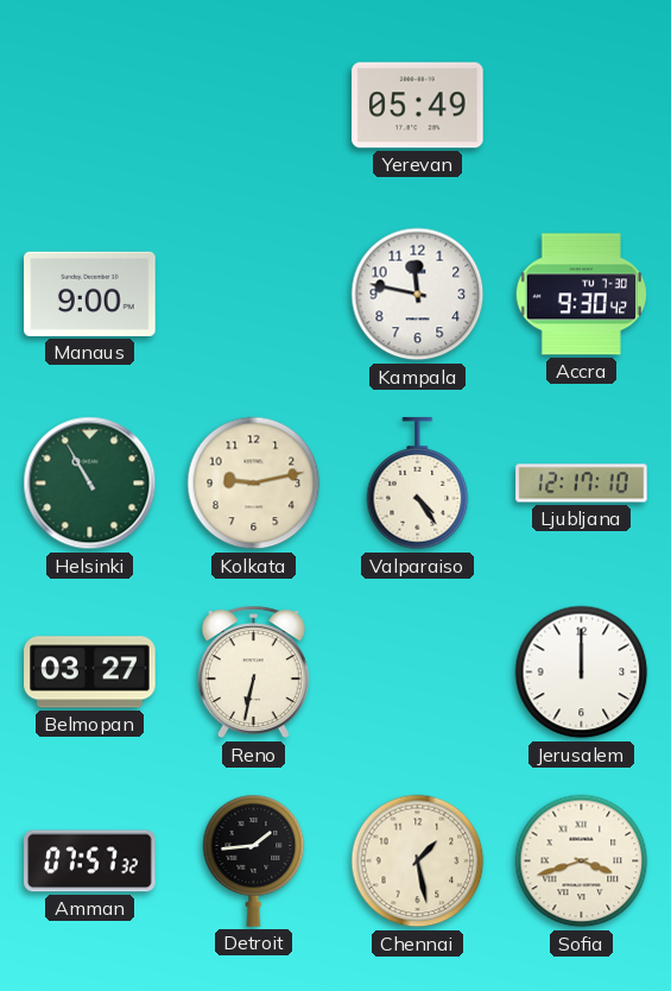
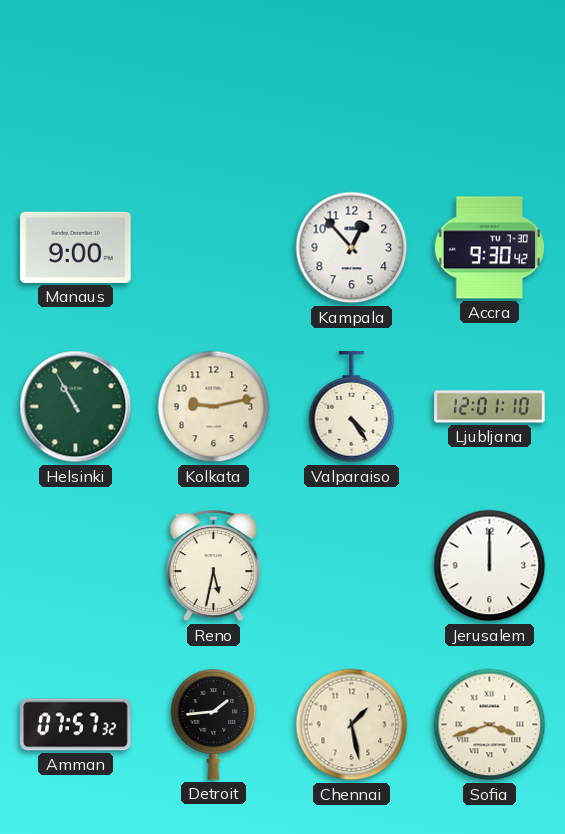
Yerevan: 05:49 -> none
Kampala: 11:47 -> 12:53
Ljubljana: 12:17 -> 12:01
Belmopan: 03:27 -> none
Reno: 6:32 -> 5:32
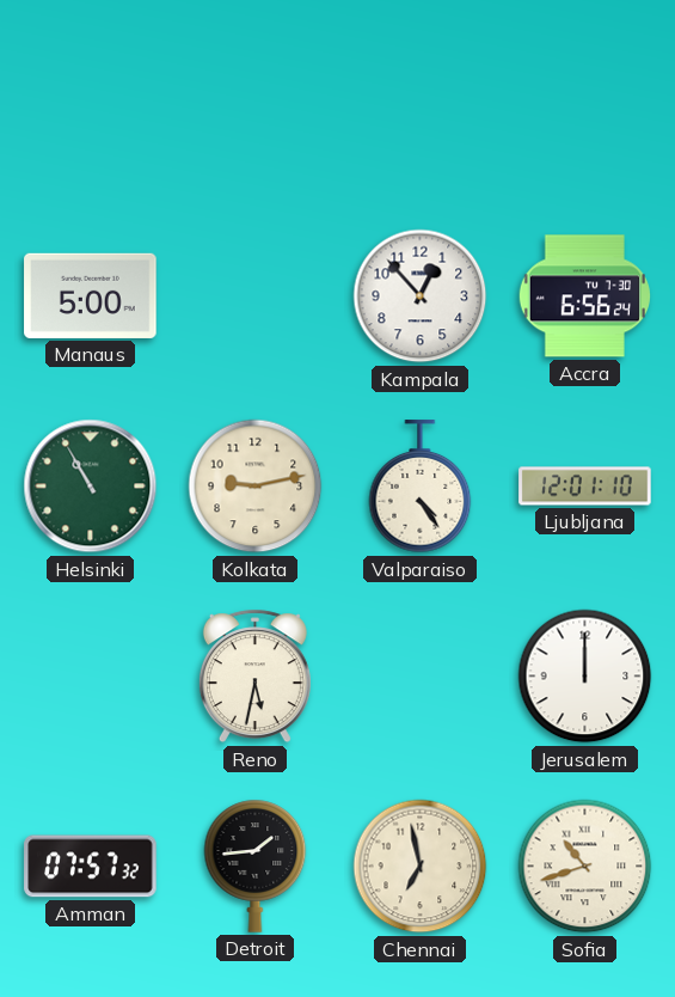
Manaus: 9:00 -> 5:00
Accra: 9:30 -> 6:56
Chennai: 1:28 -> 6:58
Sofia: 3:42 -> 10:42
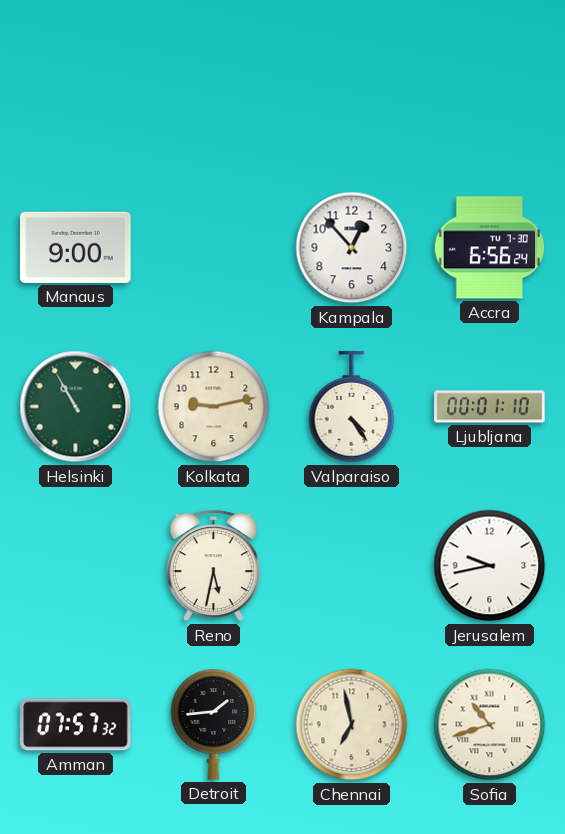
Manaus: 5:00 -> 9:00
Ljubljana: 12:01 -> 00:01
Jerusalem: 12:00 -> 9:43
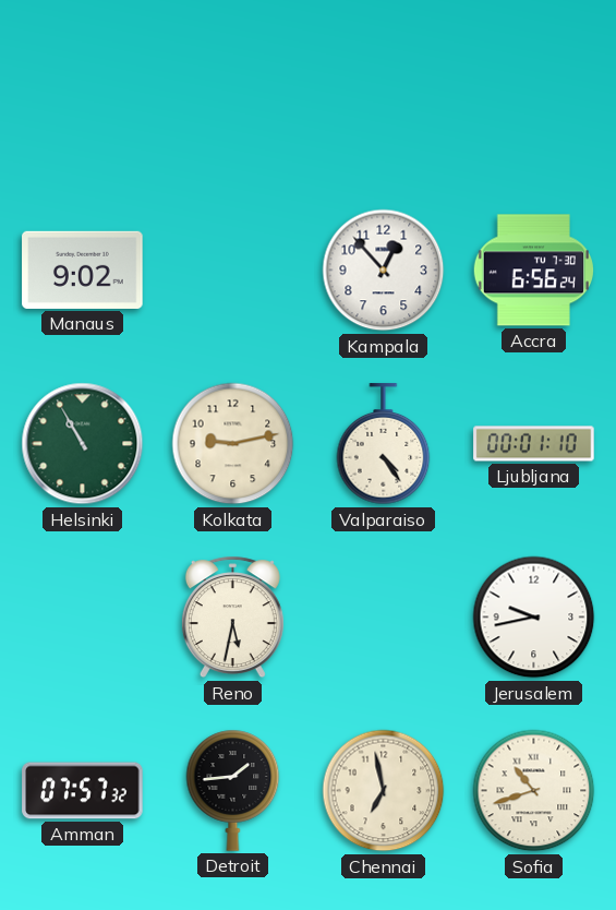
Manaus: 9:00 -> 9:02
